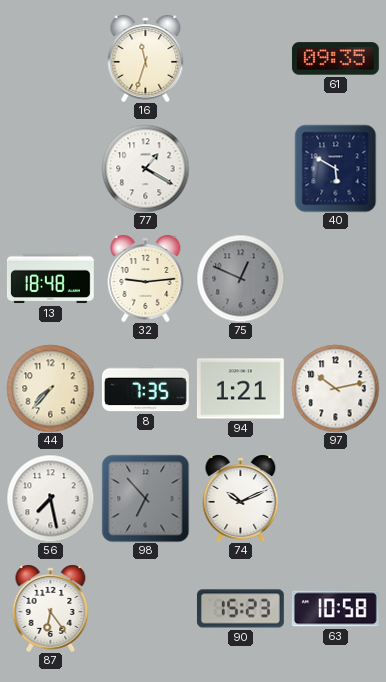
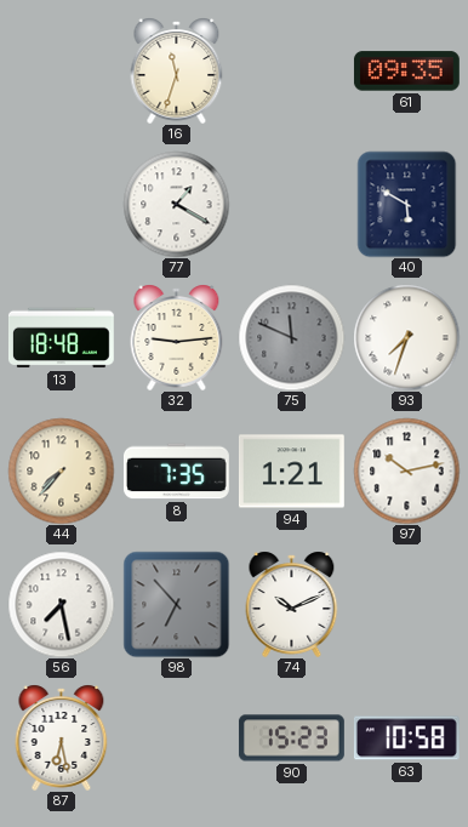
75: 12:49 -> 11:49
93: none -> 7:33
87: 6:24 -> 6:28
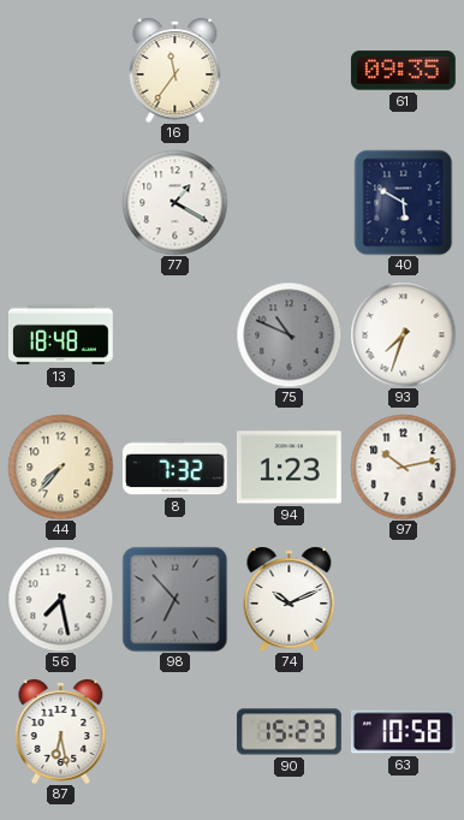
16: 11:33 -> 11:36
32: 9:14 -> none
75: 11:49 -> 10:49
8: 7:35 -> 7:32
94: 1:21 -> 1:23
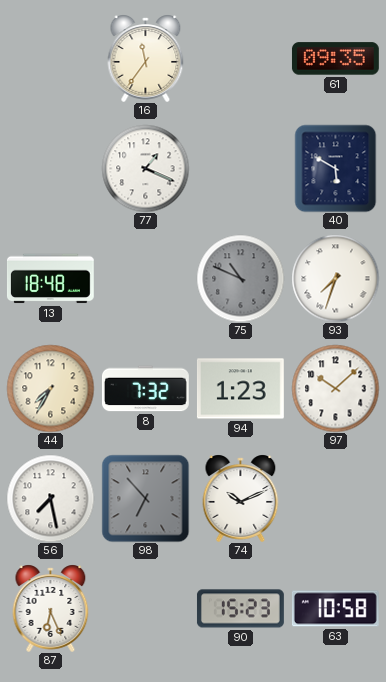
77: 1:20 -> 1:19
44: 7:37 -> 7:35
97: 10:13 -> 10:08
87: 6:28 -> 6:26
